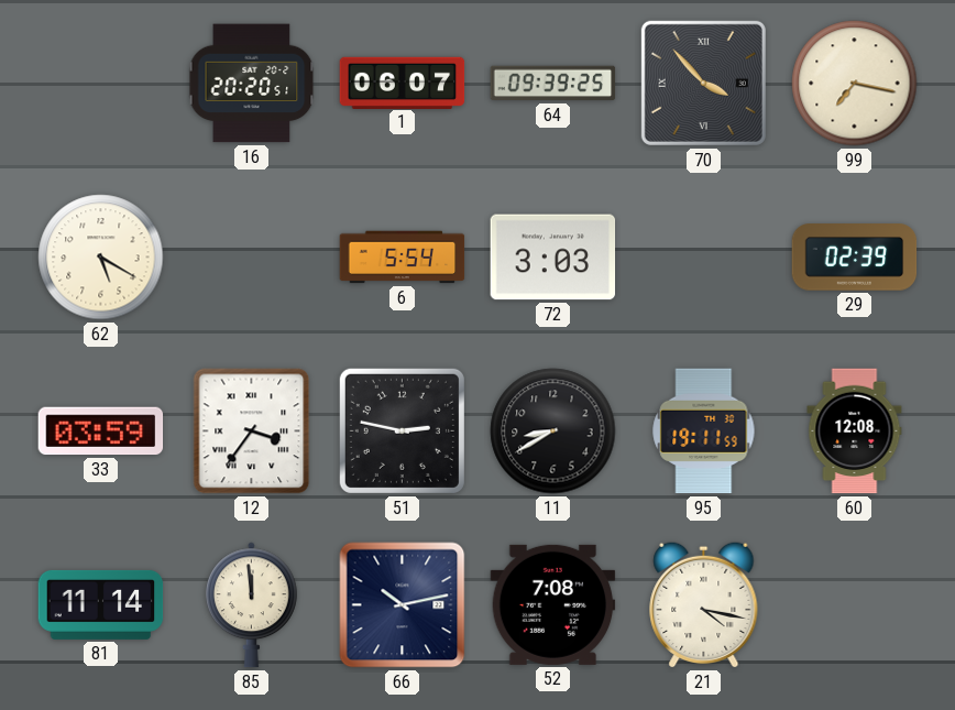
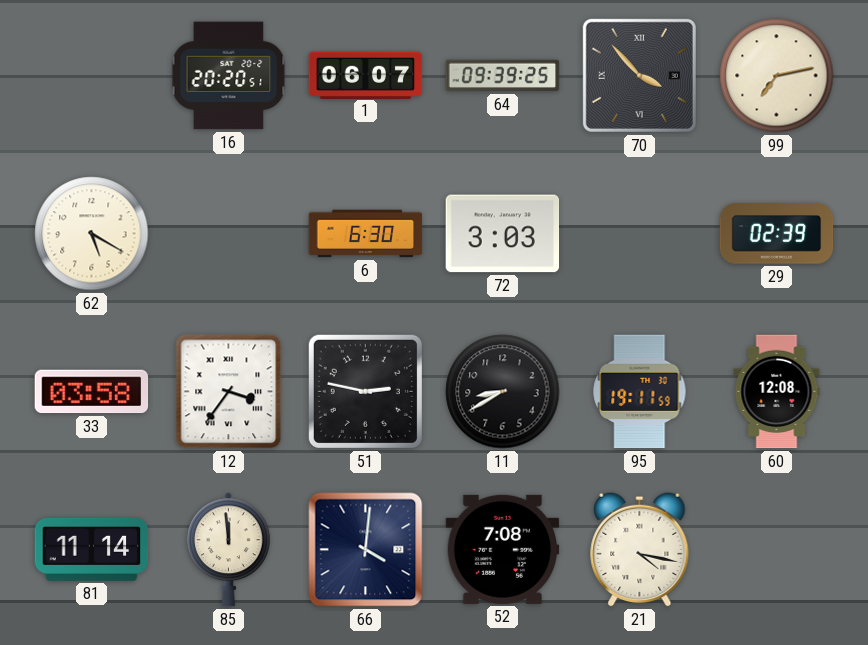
99: 7:17 -> 7:13
6: 5:54 -> 6:30
33: 03:59 -> 03:58
66: 10:13 -> 4:01
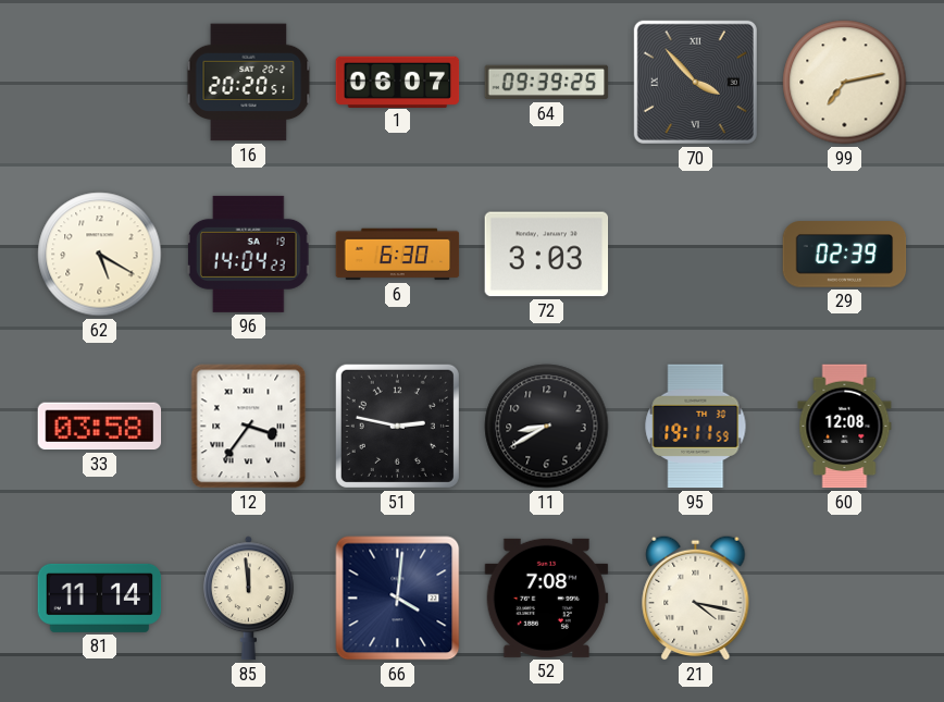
96: none -> 14:04
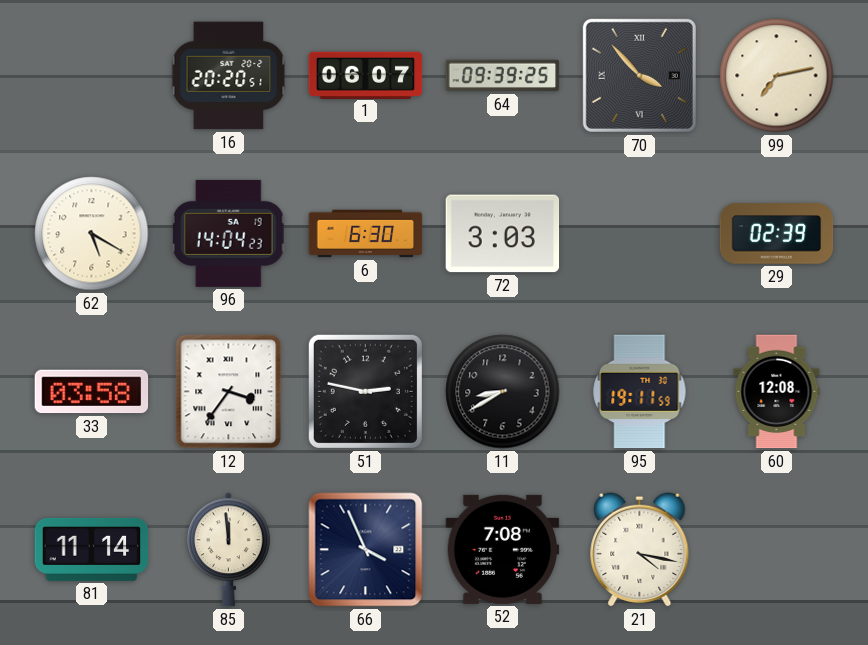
66: 4:01 -> 3:56
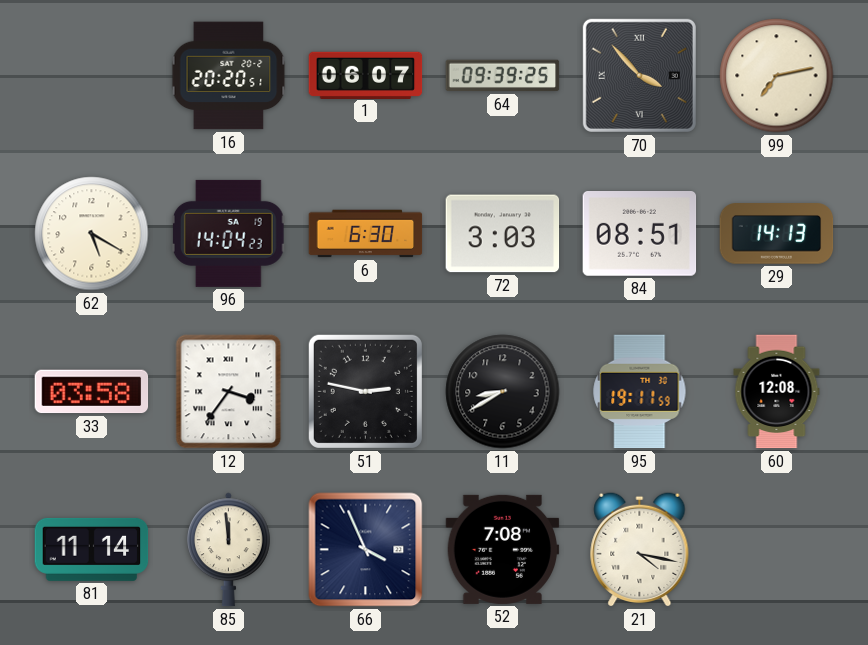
84: none -> 08:51
29: 02:39 -> 14:13
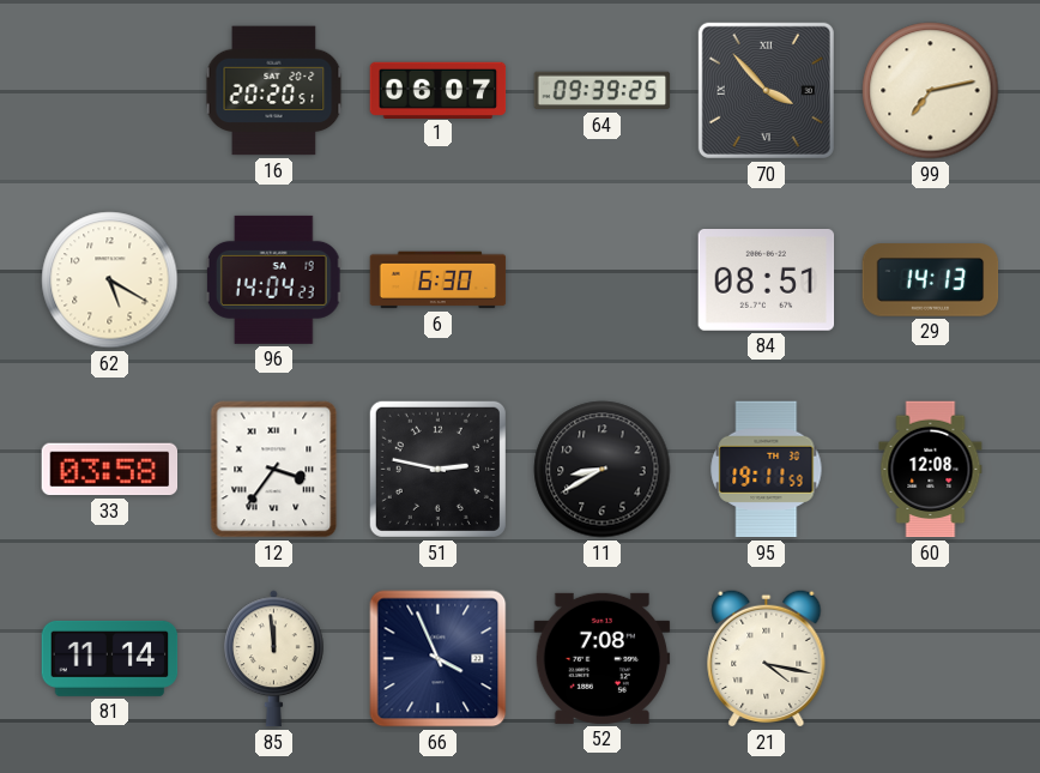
72: 3:03 -> none
